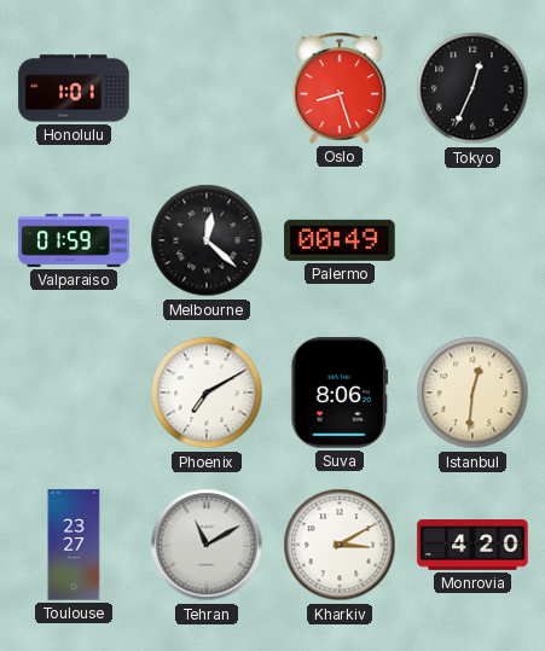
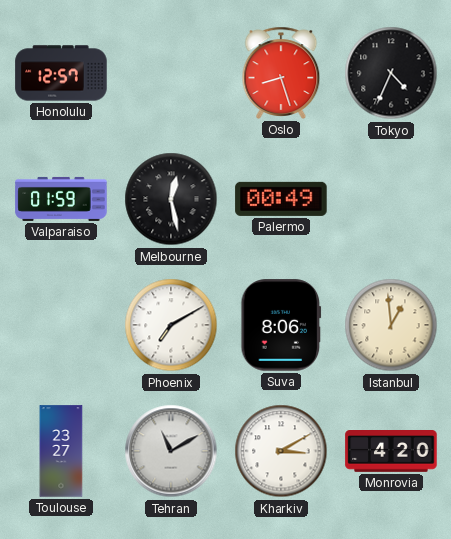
Honolulu: 1:01 -> 12:57
Tokyo: 12:34 -> 4:34
Melbourne: 12:22 -> 12:28
Istanbul: 12:31 -> 12:59
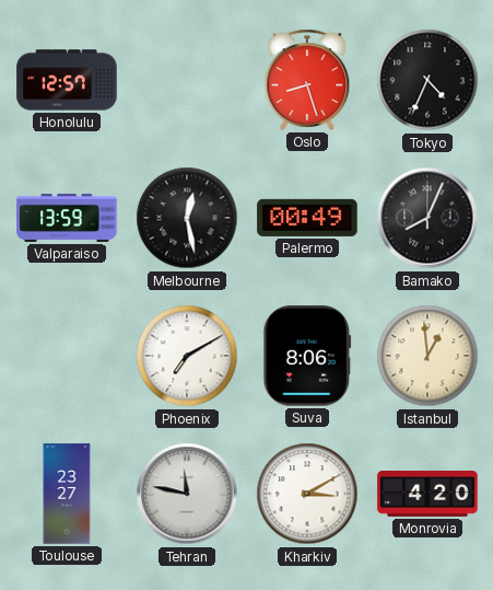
Valparaiso: 01:59 -> 13:59
Bamako: none -> 8:04
Tehran: 11:10 -> 11:47
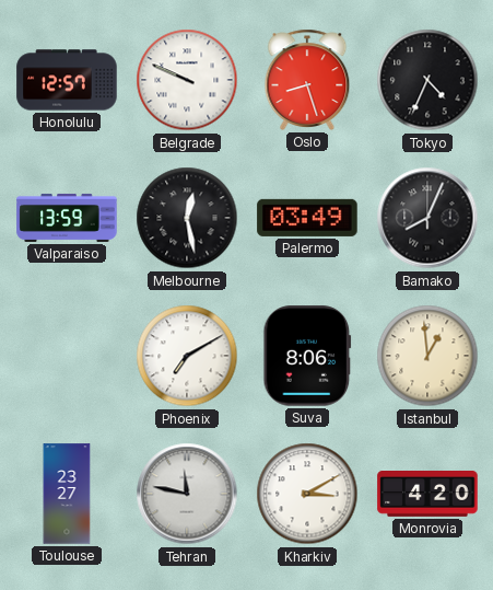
Belgrade: none -> 9:49
Palermo: 00:49 -> 03:49
